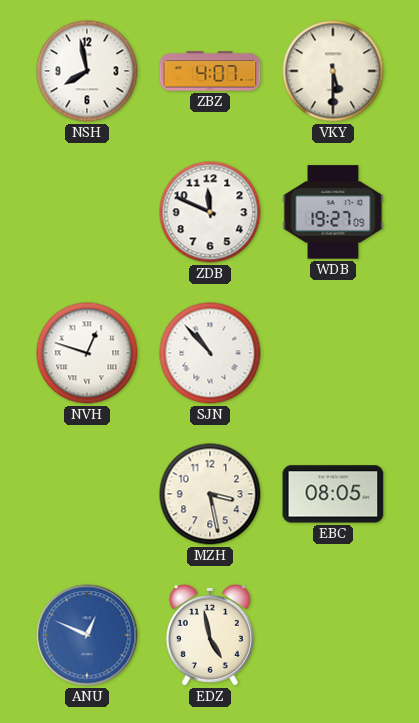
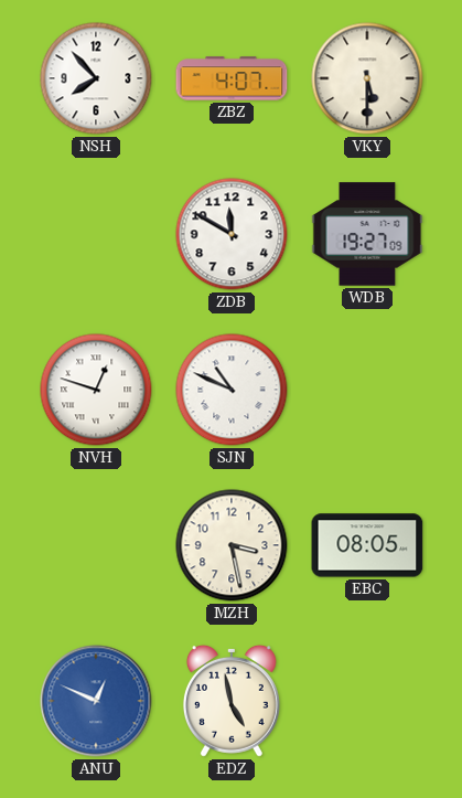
NSH: 7:58 -> 7:53
ZDB: 11:49 -> 11:50
SJN: 10:53 -> 10:49
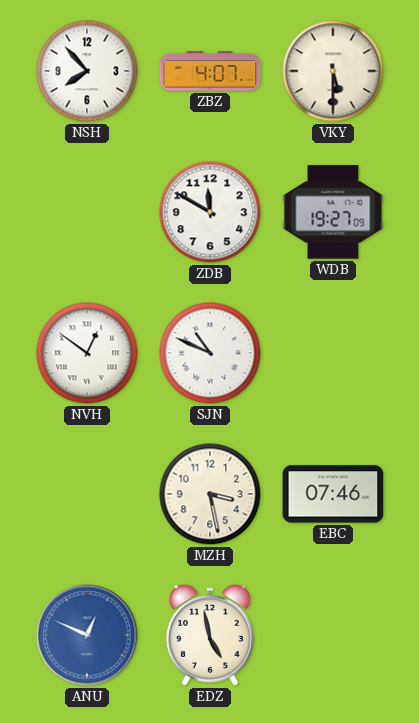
NVH: 12:48 -> 12:51
EBC: 08:05 -> 07:46
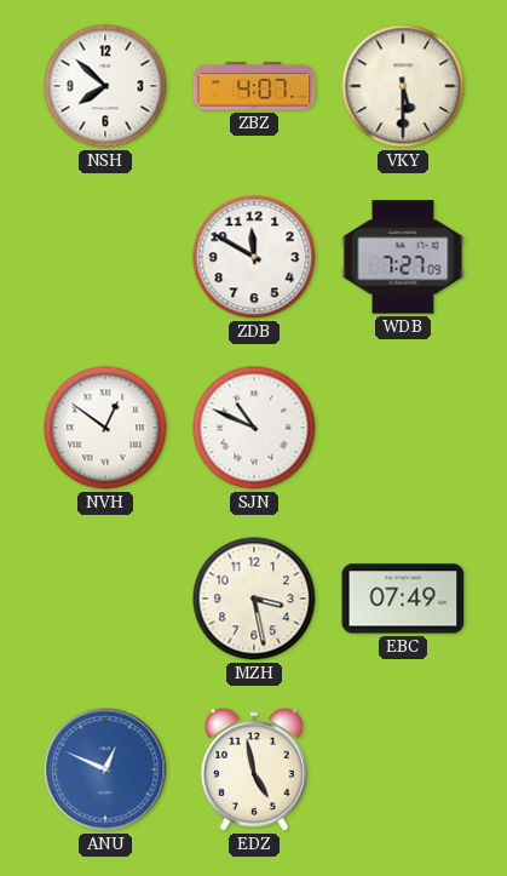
NSH: 7:53 -> 7:52
WDB: 19:27 -> 7:27
EBC: 07:46 -> 07:49
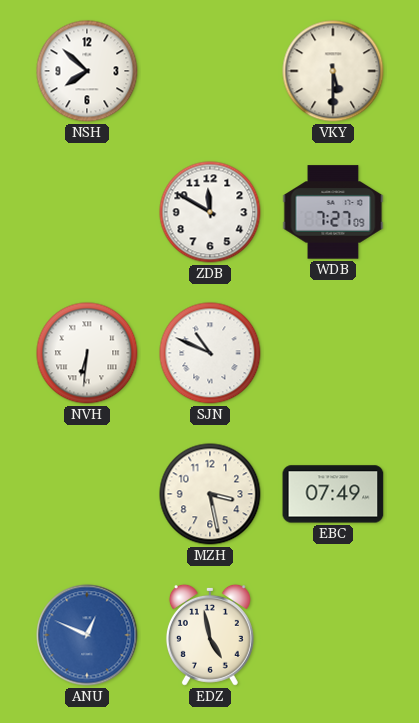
ZBZ: 4:07 -> none
NVH: 12:51 -> 6:31
